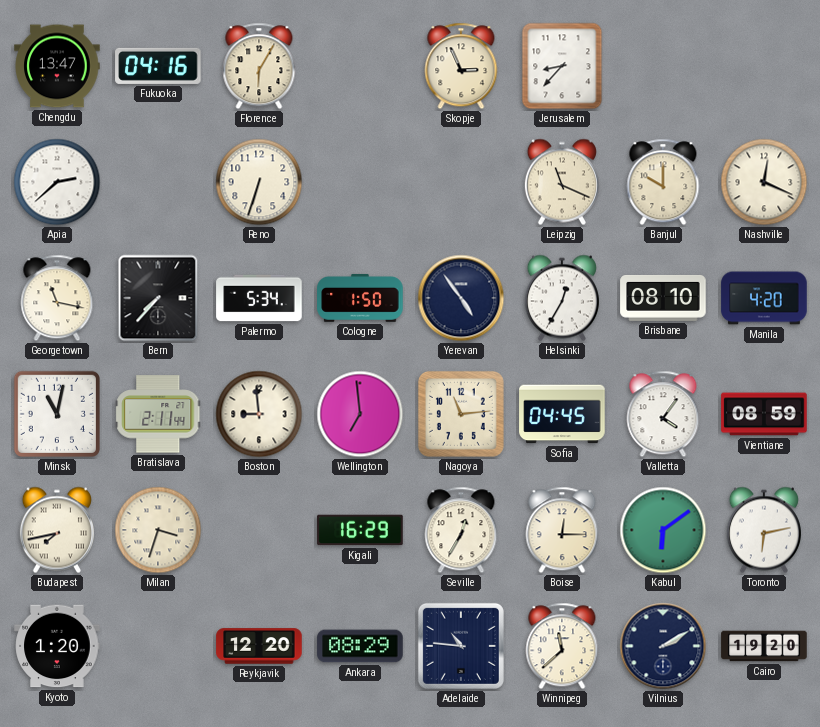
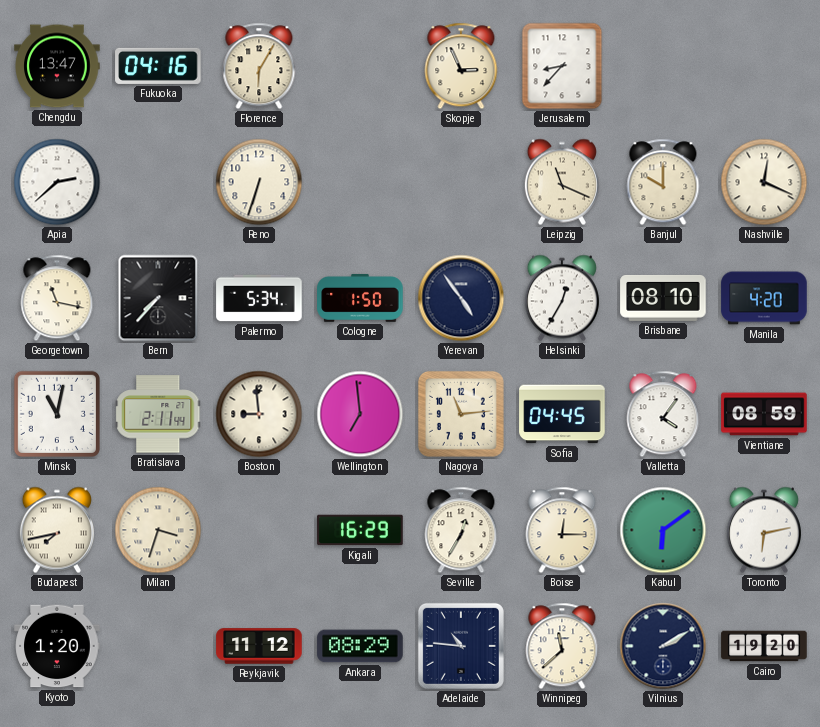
Reykjavik: 12:20 -> 11:12
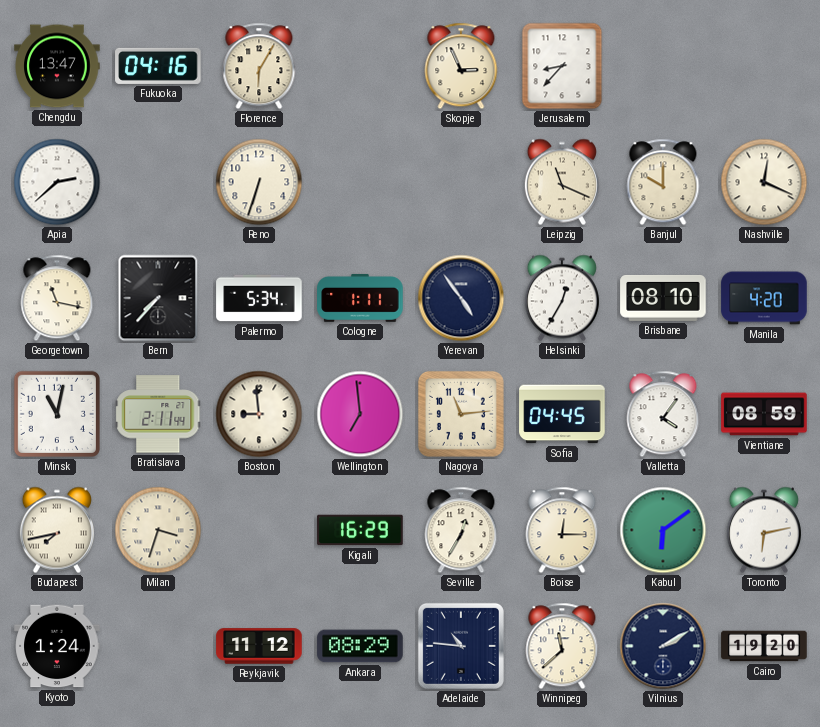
Cologne: 1:50 -> 1:11
Kyoto: 1:20 -> 1:24
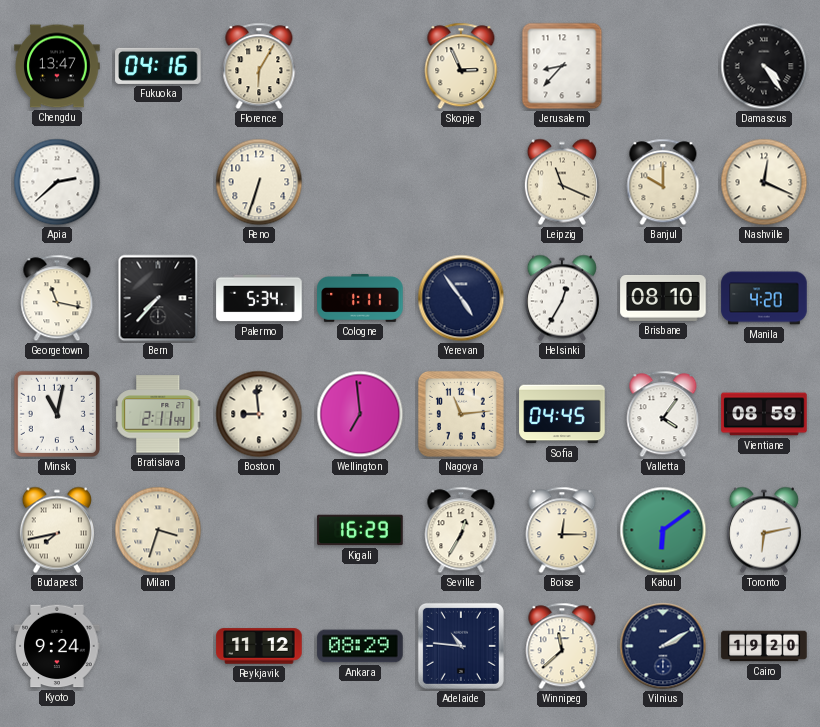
Damascus: none -> 4:24
Kyoto: 1:24 -> 9:24
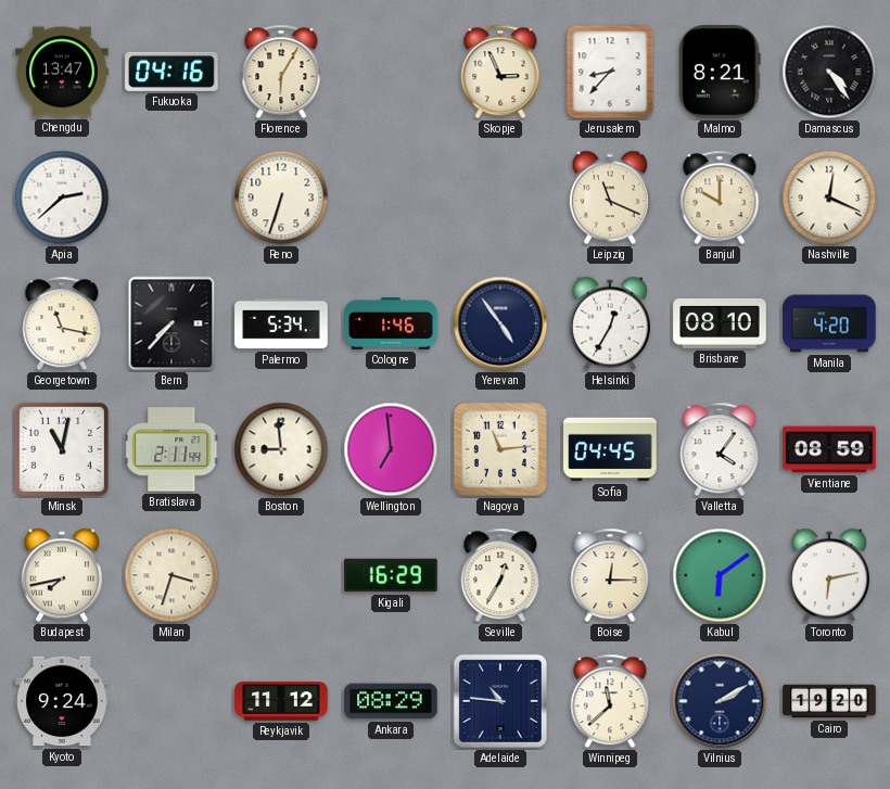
Malmo: none -> 8:21
Cologne: 1:11 -> 1:46
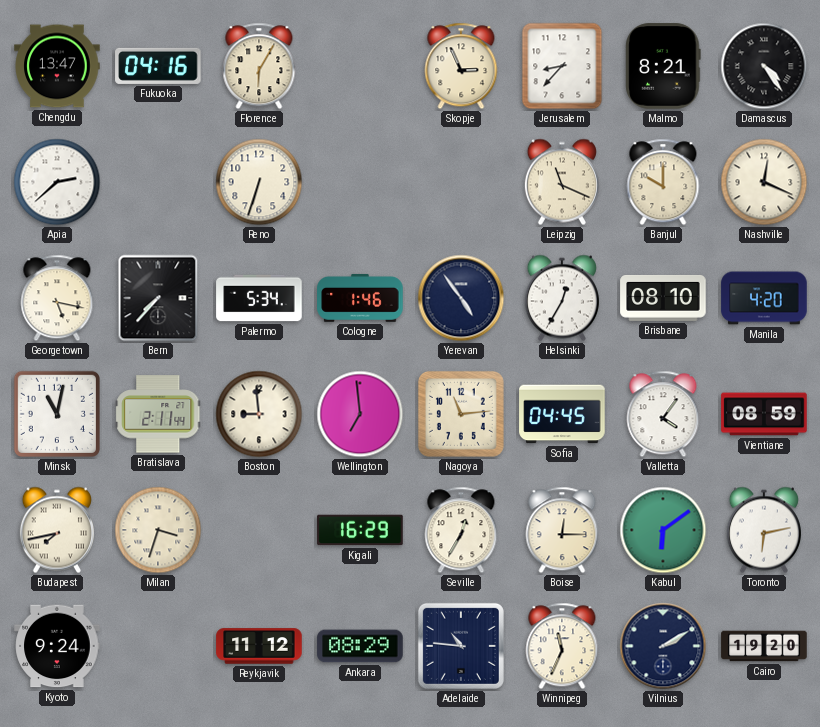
Georgetown: 11:17 -> 5:17
Winnipeg: 11:38 -> 11:34
